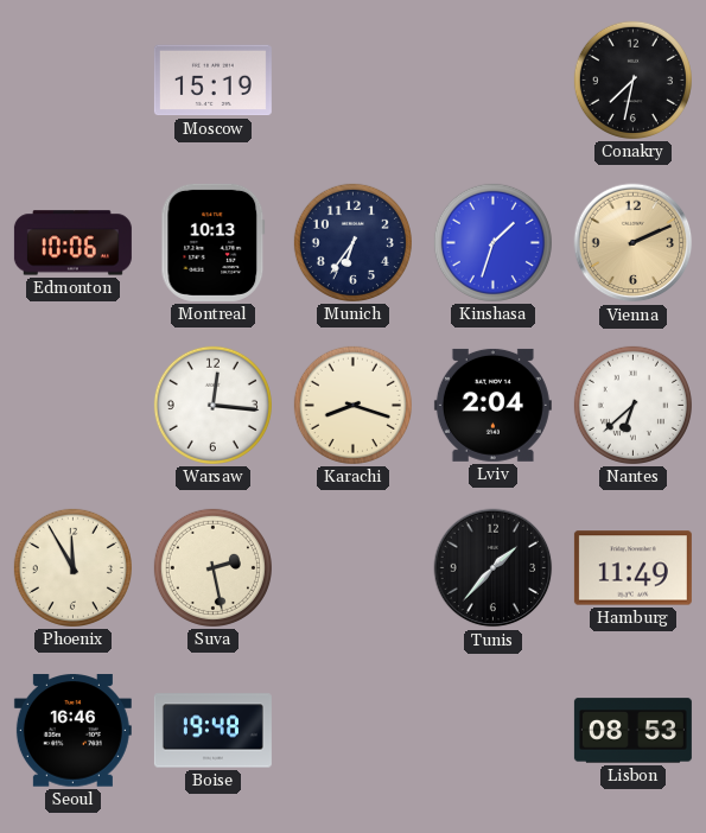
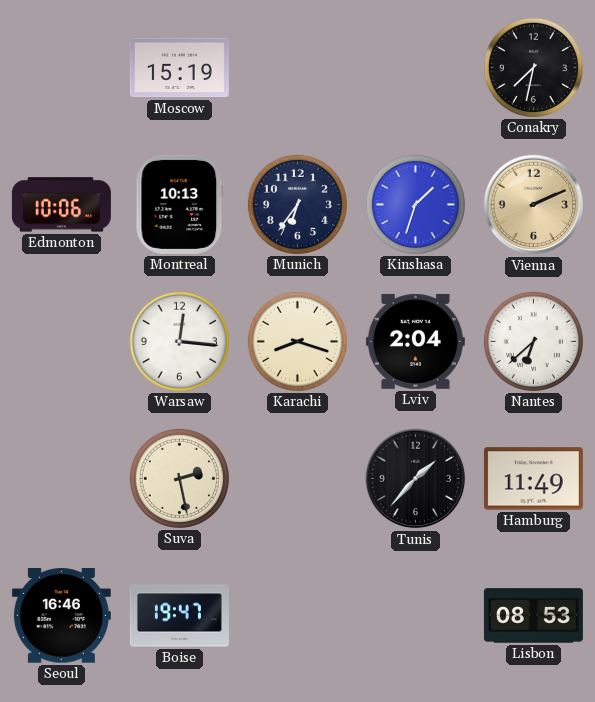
Phoenix: 11:55 -> none
Boise: 19:48 -> 19:47
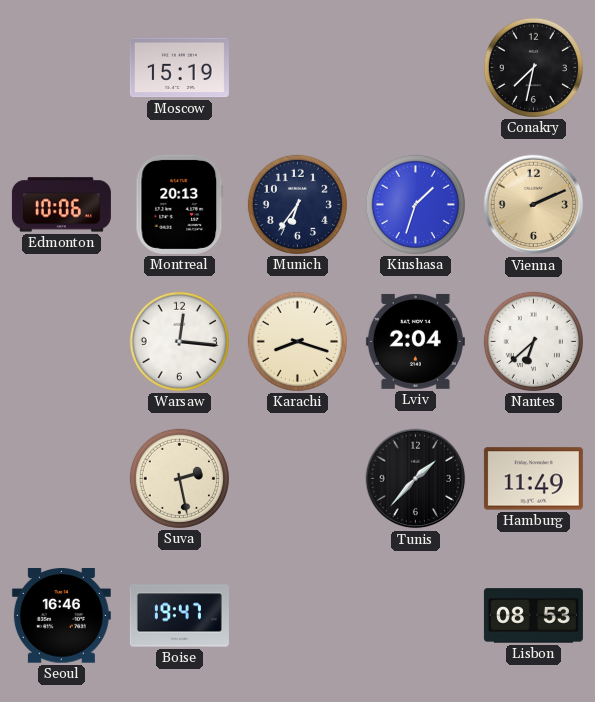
Montreal: 10:13 -> 20:13
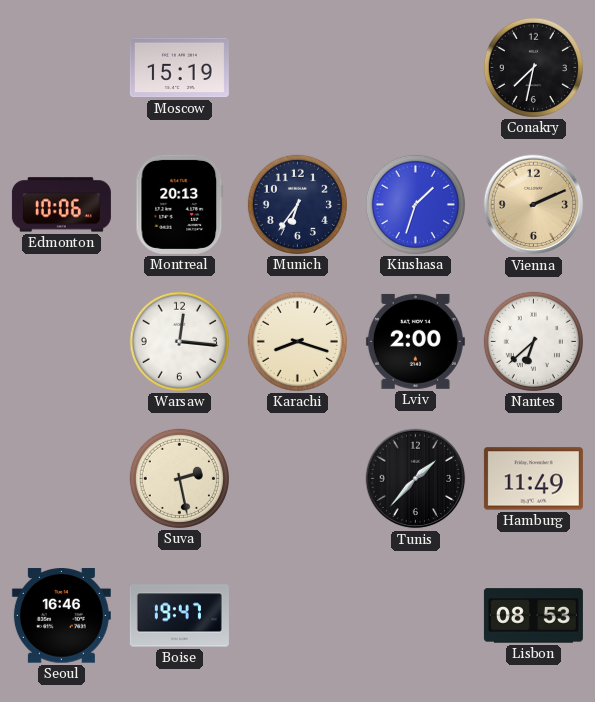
Lviv: 2:04 -> 2:00
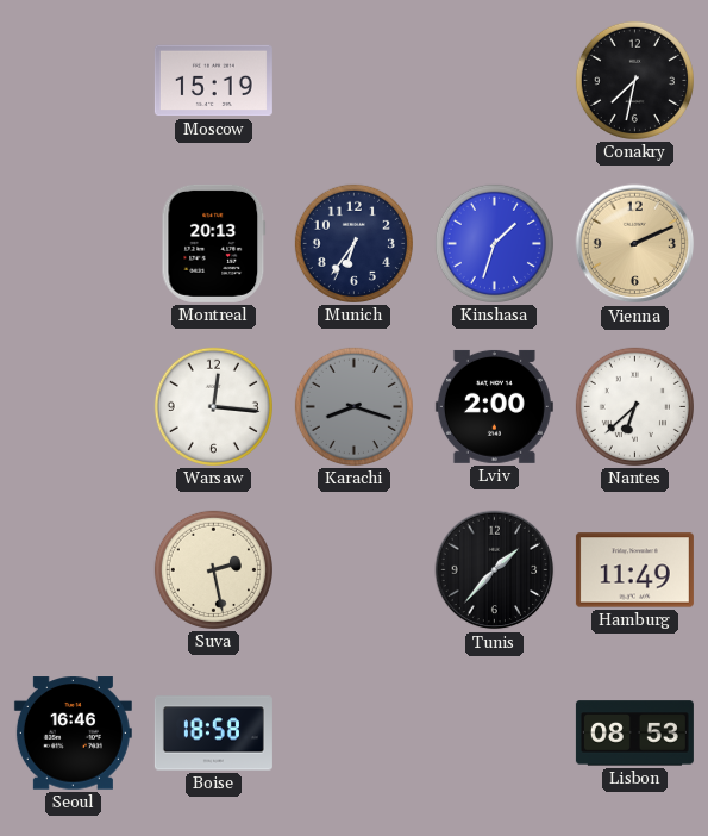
Edmonton: 10:06 -> none
Karachi dial: cream -> grey
Boise: 19:47 -> 18:58
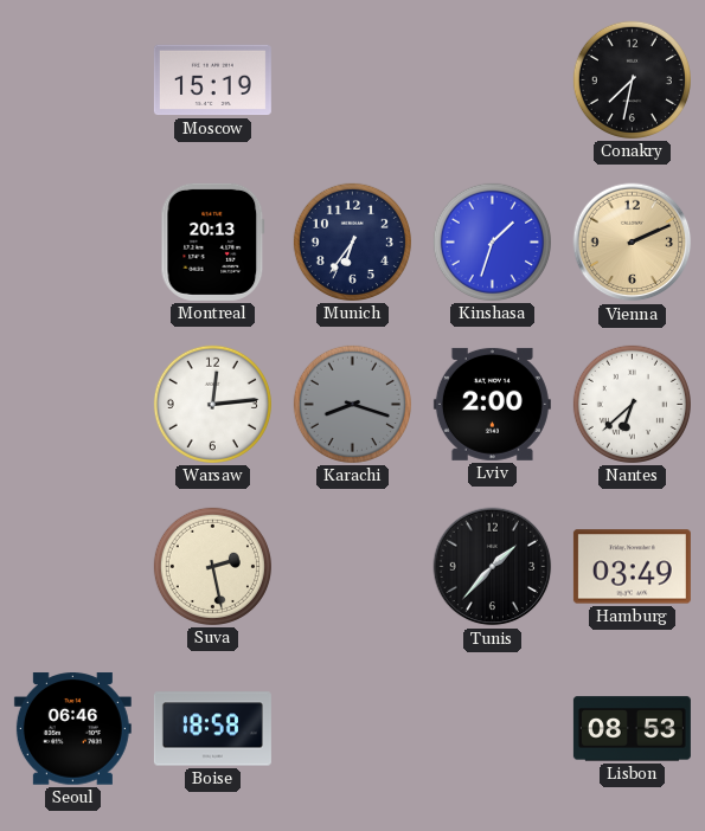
Warsaw: 12:16 -> 12:14
Hamburg: 11:49 -> 03:49
Seoul: 16:46 -> 06:46
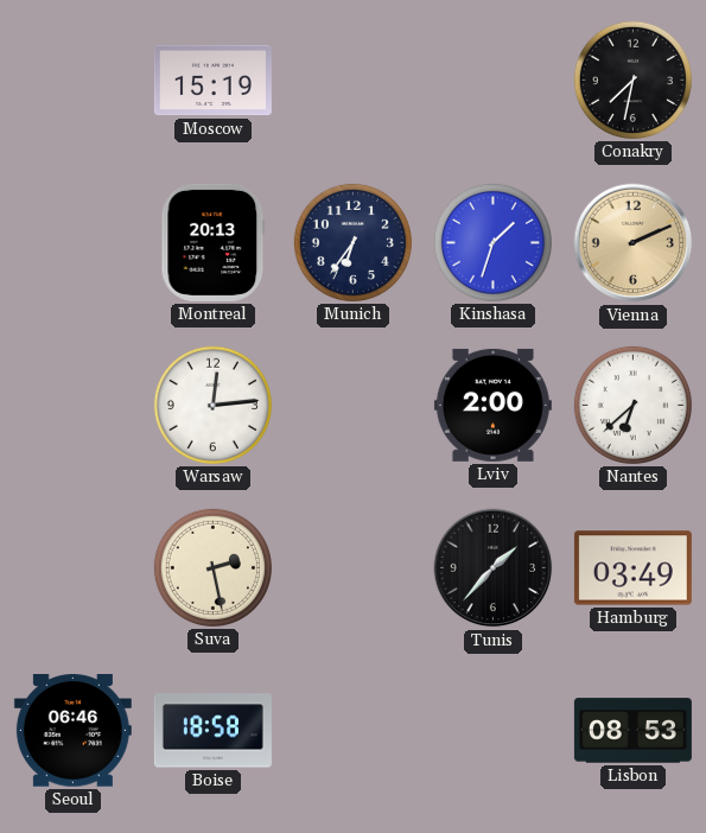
Karachi: 8:18 -> none
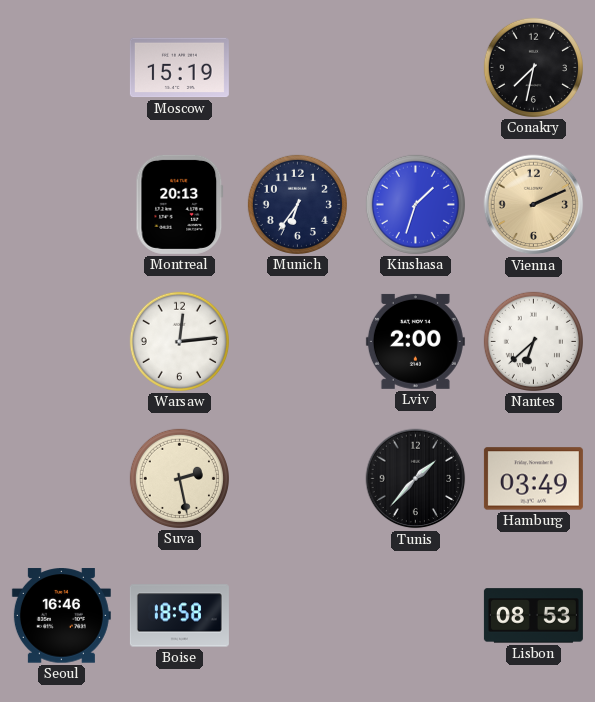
Seoul: 06:46 -> 16:46
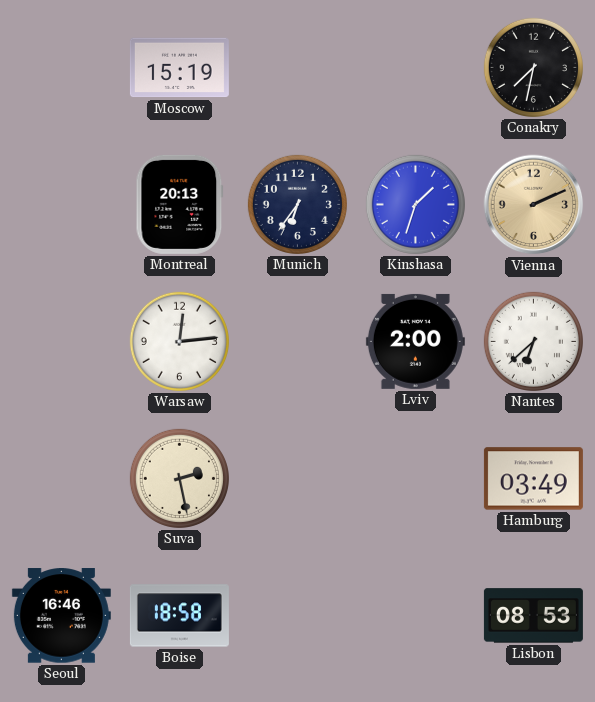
Tunis: 1:37 -> none
